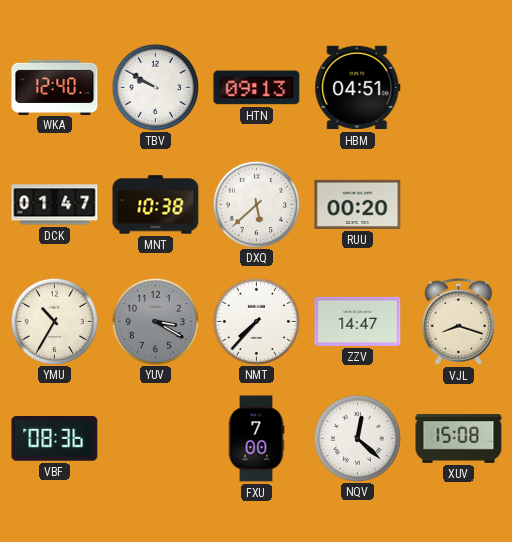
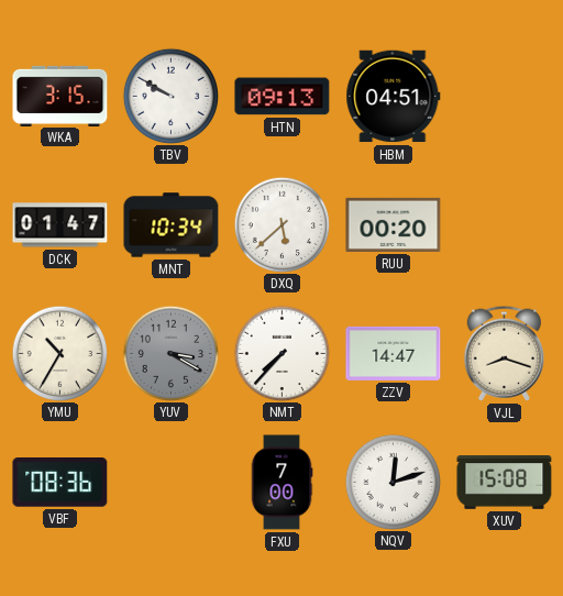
WKA: 12:40 -> 3:15
MNT: 10:38 -> 10:34
NQV: 12:22 -> 12:12
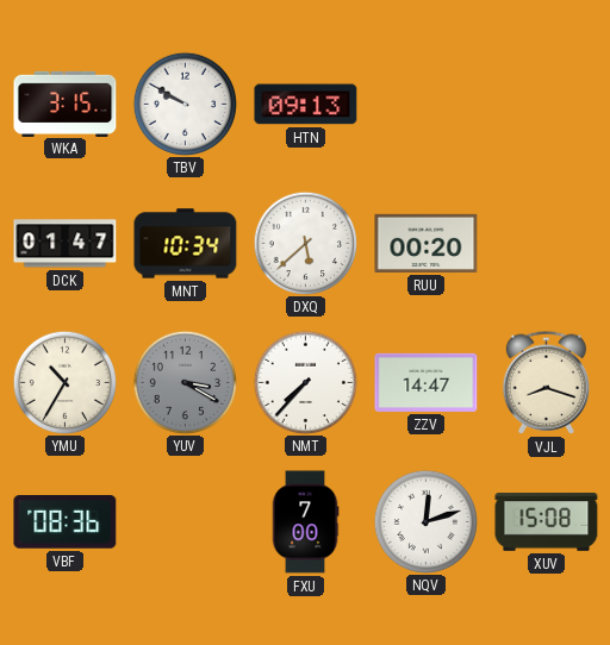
HBM: 04:51 -> none
